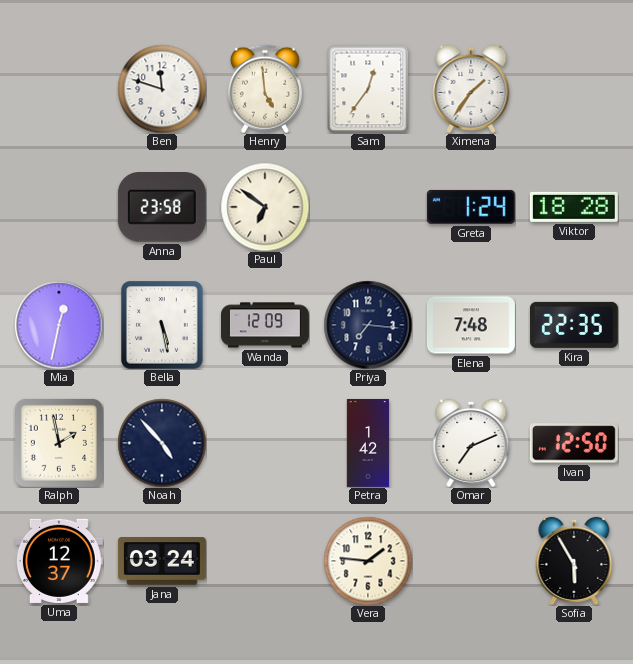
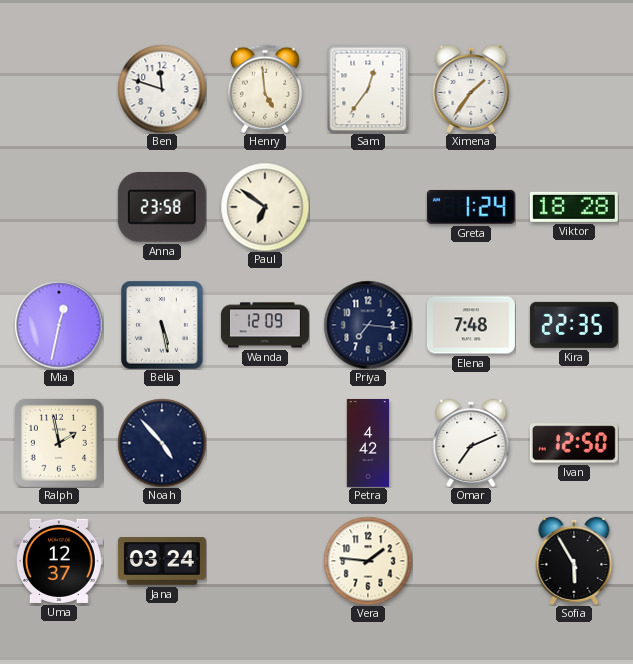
Petra: 1:42 -> 4:42
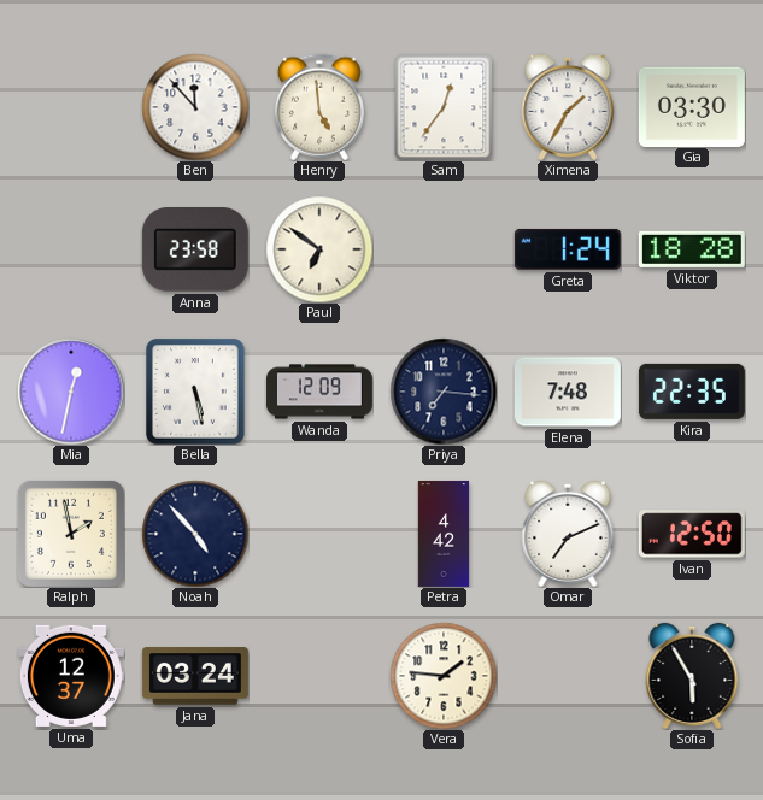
Ben: 11:48 -> 11:53
Ximena: 1:36 -> 1:35
Gia: none -> 03:30
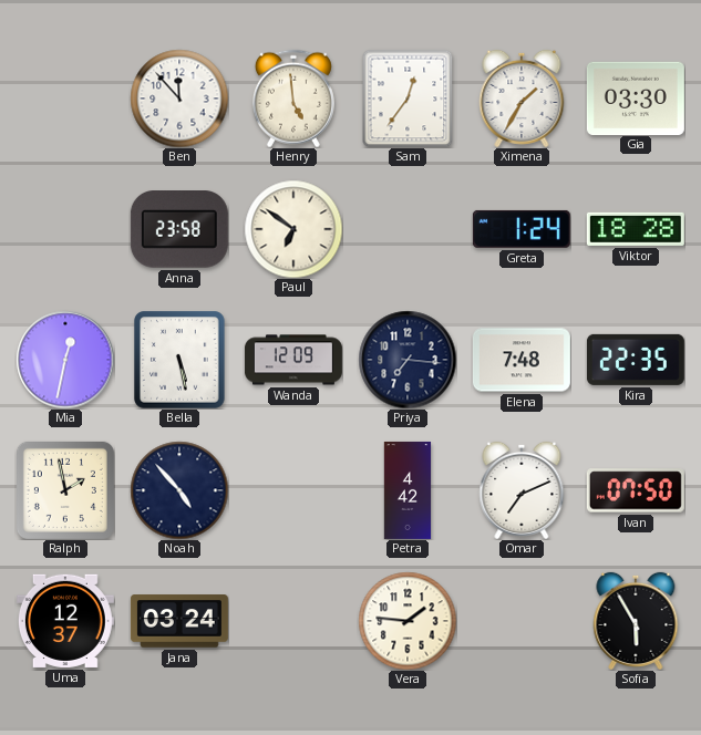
Ivan: 12:50 -> 07:50
